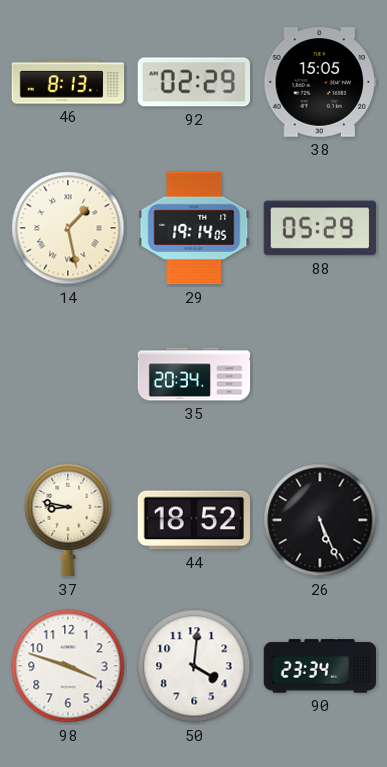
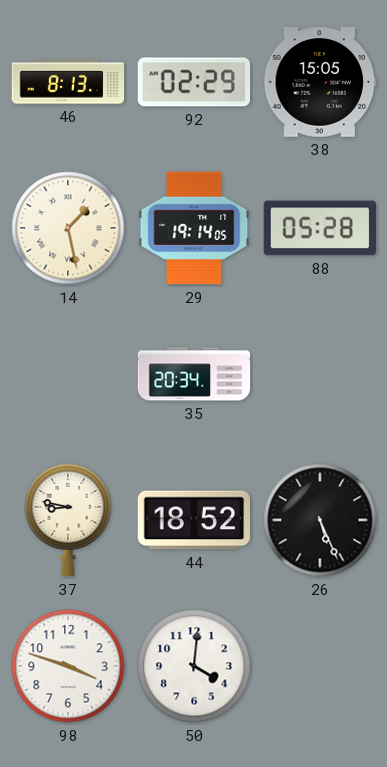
88: 05:29 -> 05:28
90: 23:34 -> none
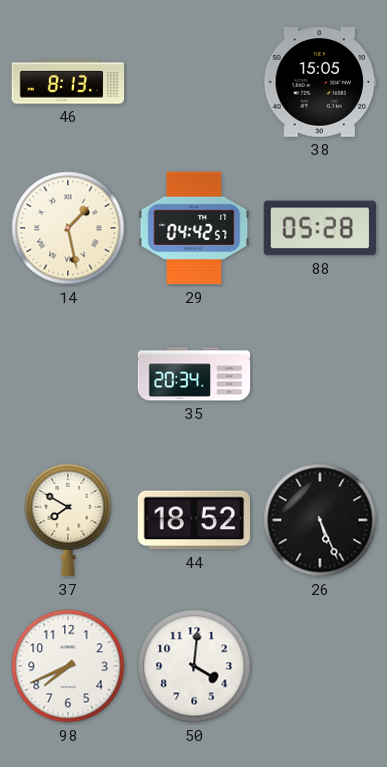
92: 02:29 -> none
29: 19:14 -> 04:42
37: 8:47 -> 7:50
98: 3:48 -> 7:41
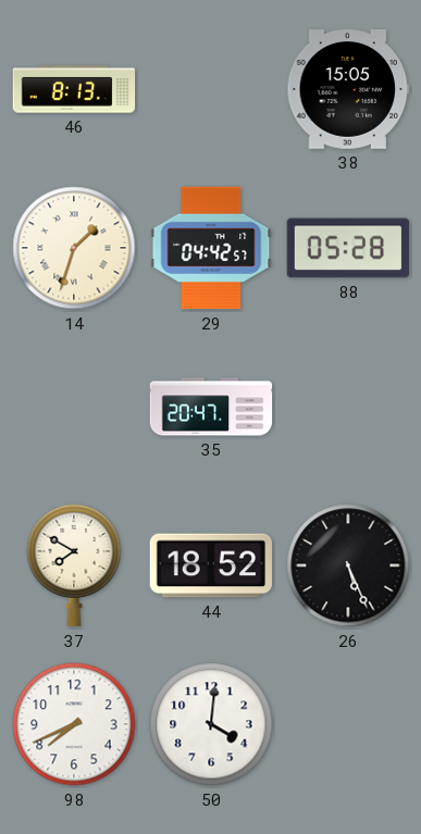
14: 1:28 -> 1:33
35: 20:34 -> 20:47
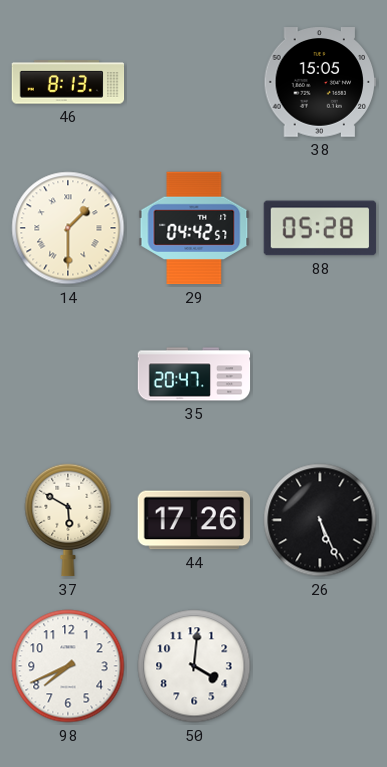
14: 1:33 -> 1:30
37: 7:50 -> 5:50
44: 18:52 -> 17:26
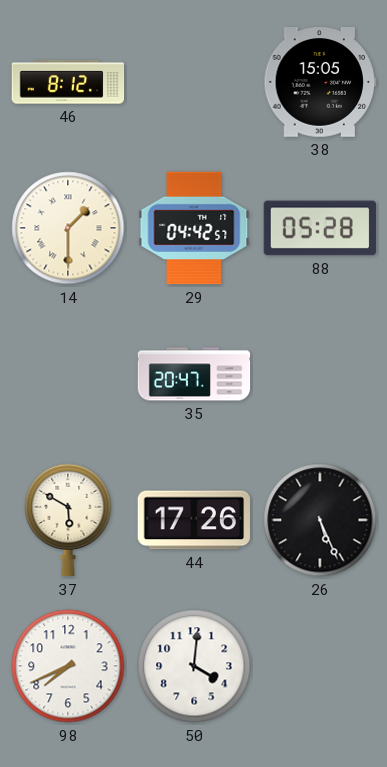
46: 8:13 -> 8:12
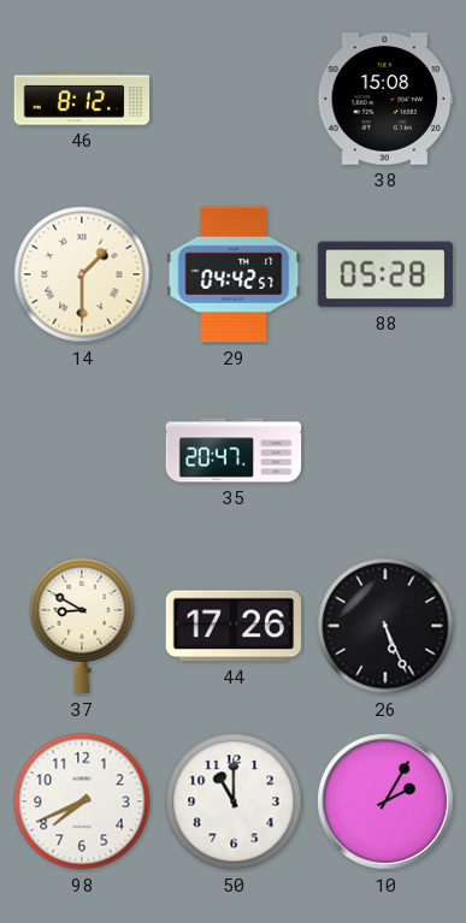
38: 15:05 -> 15:08
37: 5:50 -> 8:50
50: 4:01 -> 11:00
10: none -> 2:05
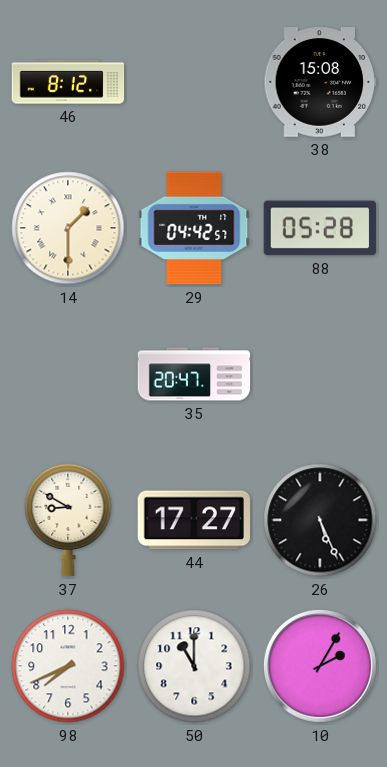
44: 17:26 -> 17:27
